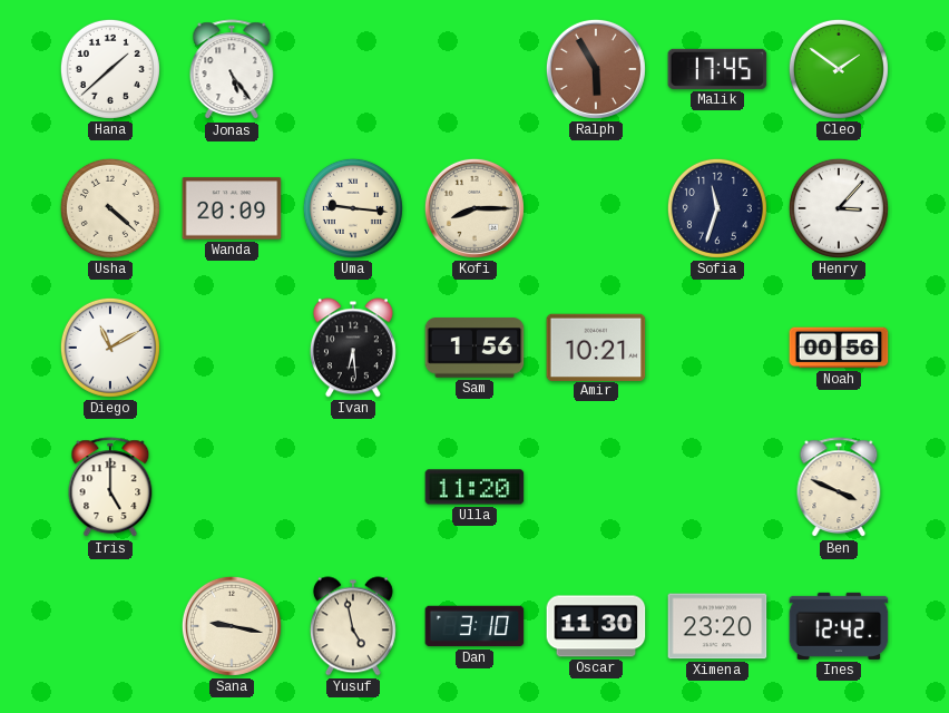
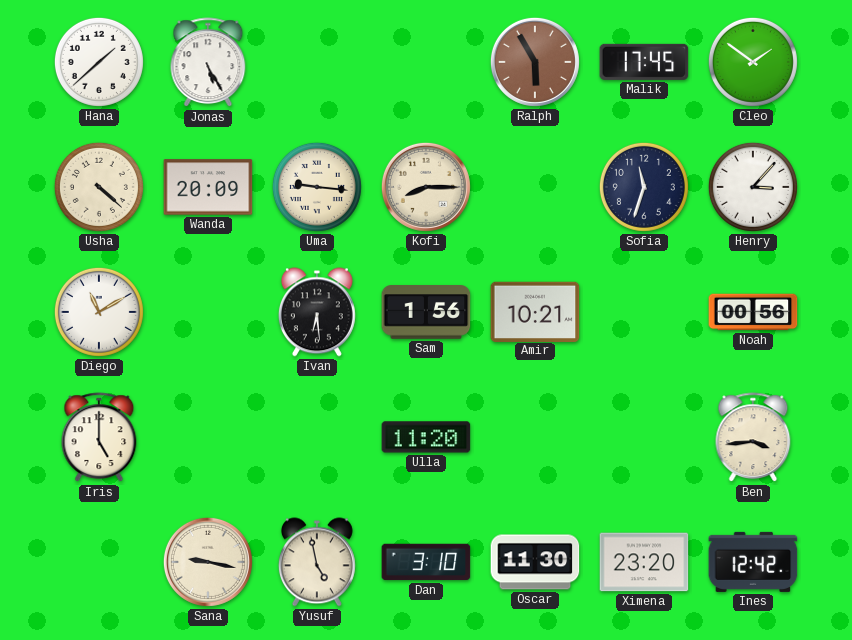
Jonas: 5:24 -> 5:25
Ben: 3:49 -> 3:44
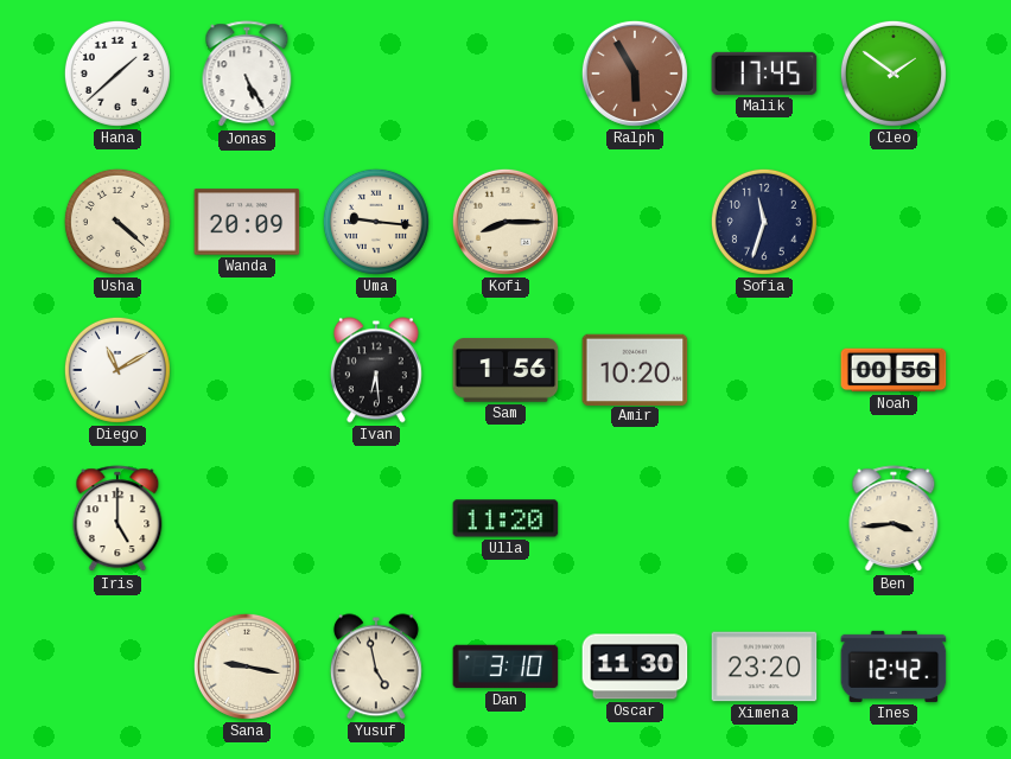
Henry: 3:07 -> none
Amir: 10:21 -> 10:20
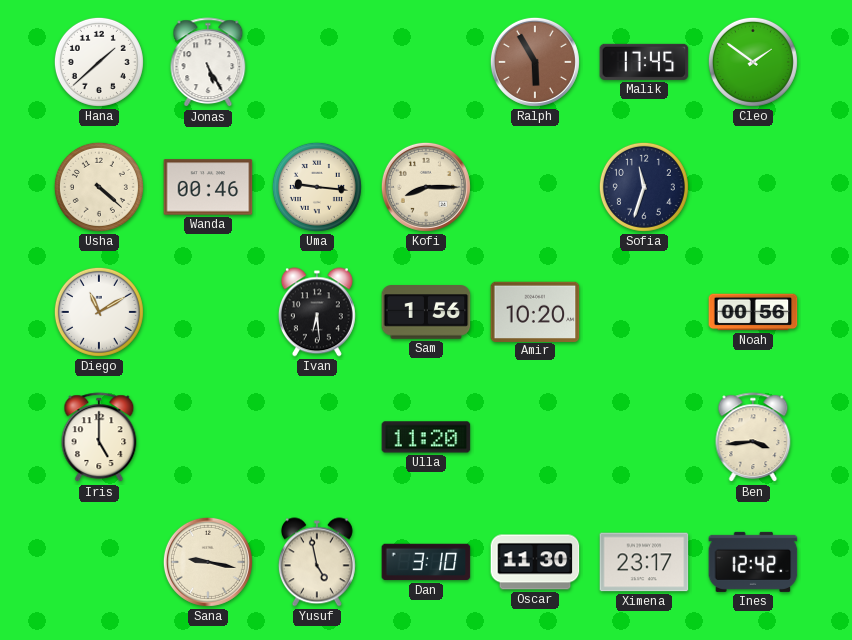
Wanda: 20:09 -> 00:46
Ximena: 23:20 -> 23:17
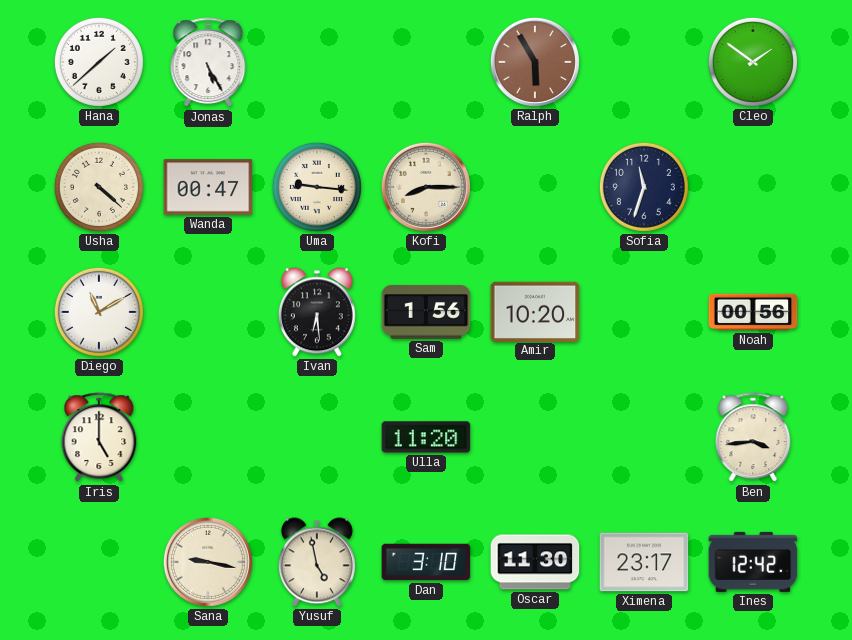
Malik: 17:45 -> none
Wanda: 00:46 -> 00:47
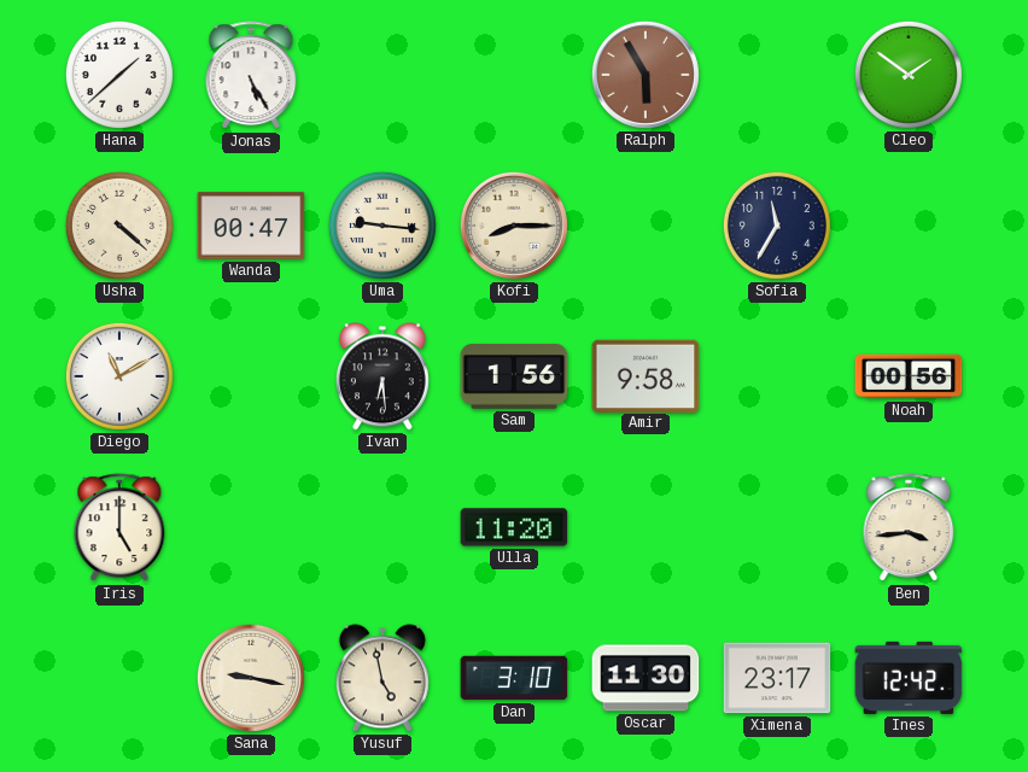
Sofia: 11:33 -> 11:35
Amir: 10:20 -> 9:58
